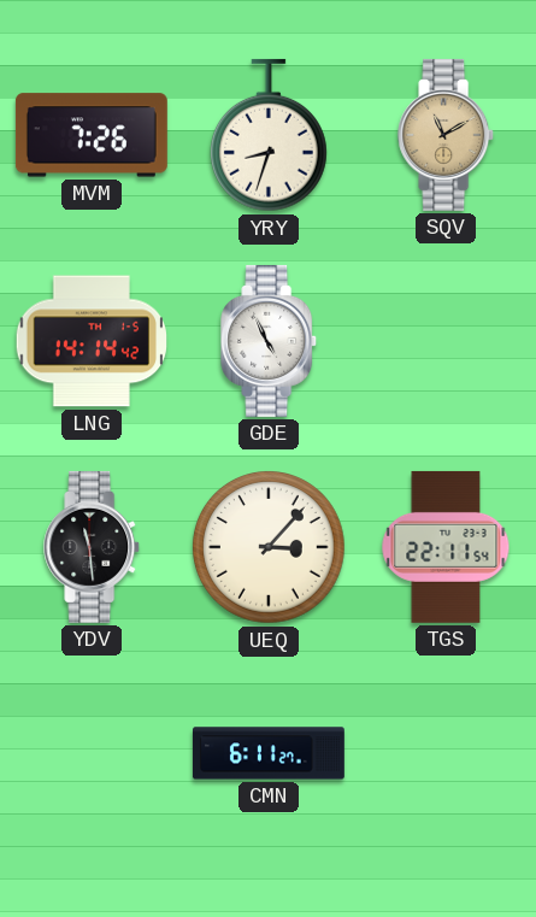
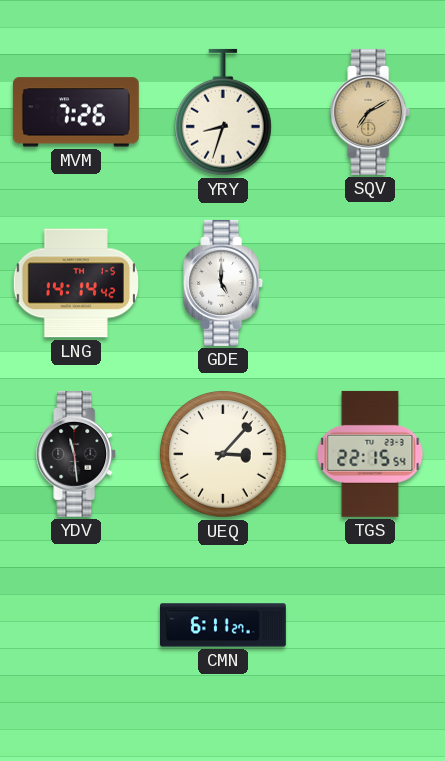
SQV: 11:10 -> 7:10
GDE: 4:56 -> 5:00
TGS: 22:11 -> 22:15
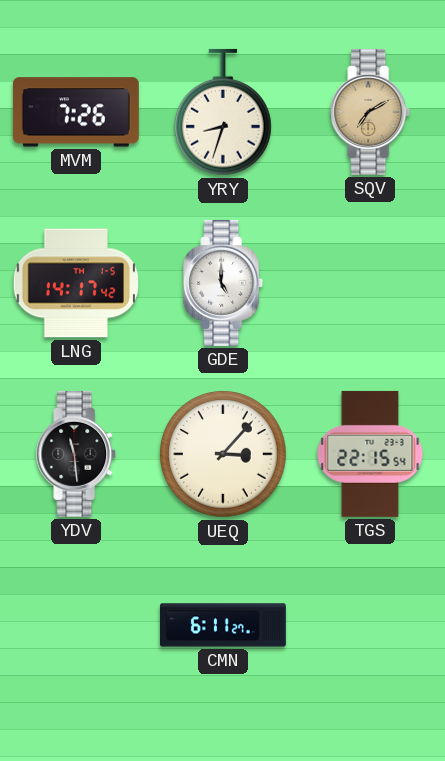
LNG: 14:14 -> 14:17
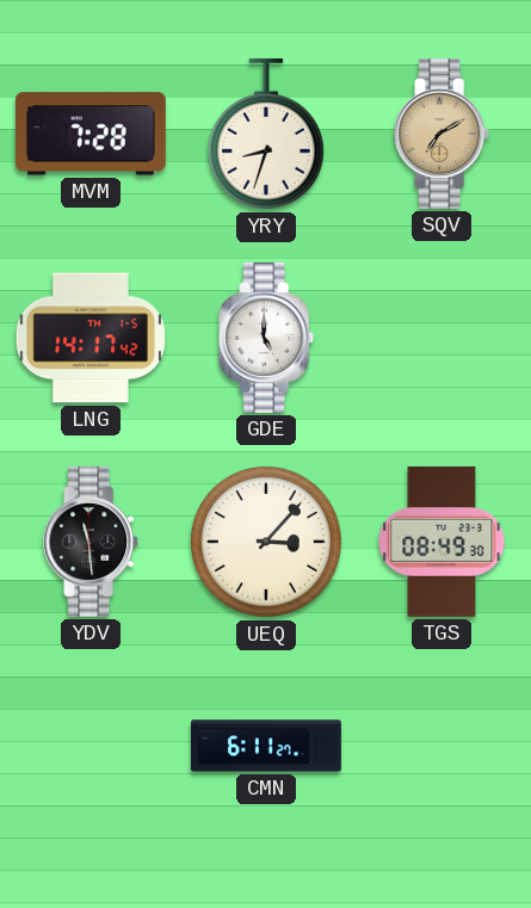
MVM: 7:26 -> 7:28
TGS: 22:15 -> 08:49
